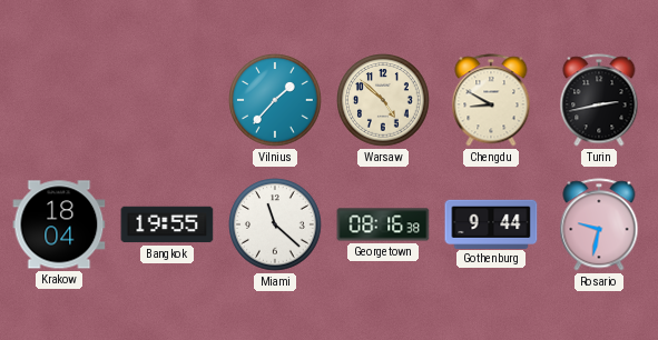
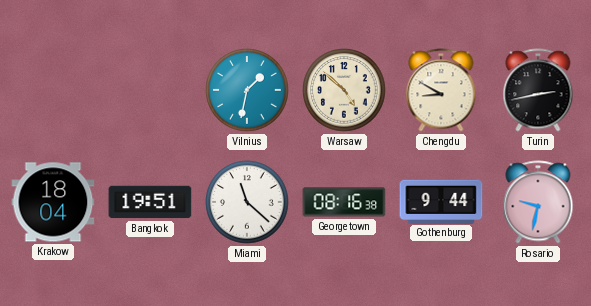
Vilnius: 1:37 -> 1:32
Bangkok: 19:55 -> 19:51
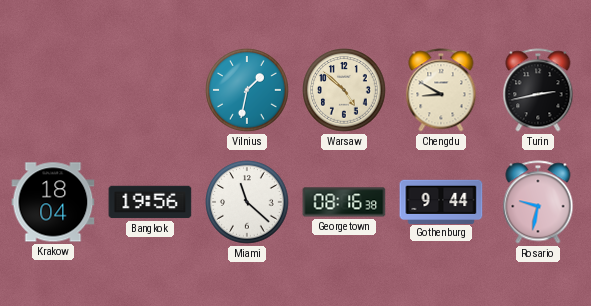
Bangkok: 19:51 -> 19:56
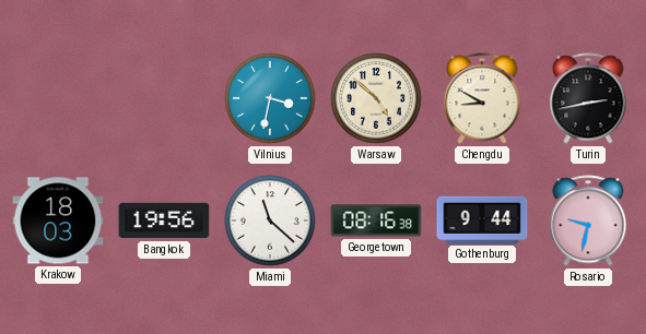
Vilnius: 1:32 -> 3:32
Krakow: 18:04 -> 18:03
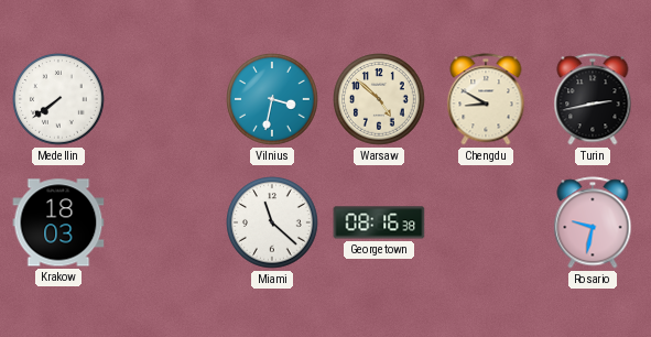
Medellin: none -> 7:39
Bangkok: 19:56 -> none
Gothenburg: 9:44 -> none
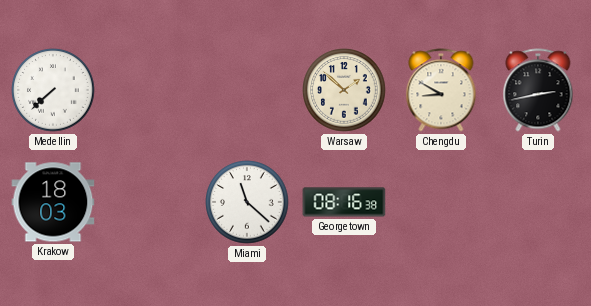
Medellin: 7:39 -> 7:38
Vilnius: 3:32 -> none
Warsaw: 4:52 -> 1:52
Rosario: 9:32 -> none
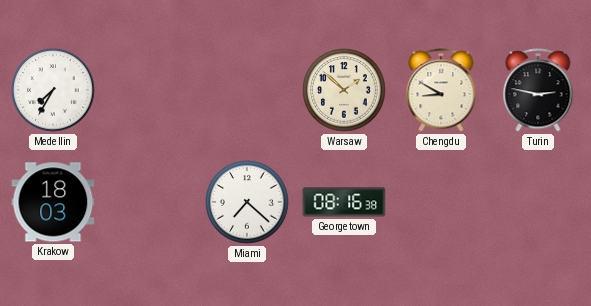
Medellin: 7:38 -> 7:35
Turin: 2:43 -> 2:47
Miami: 11:22 -> 7:22
